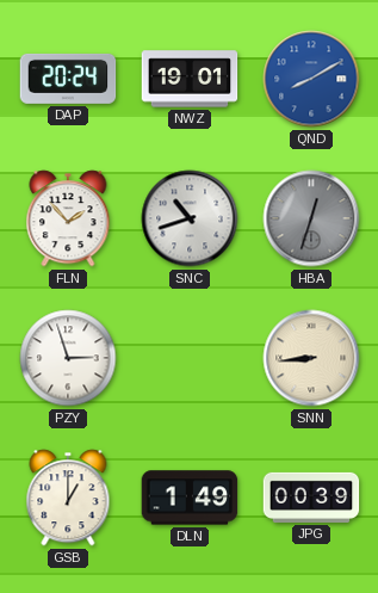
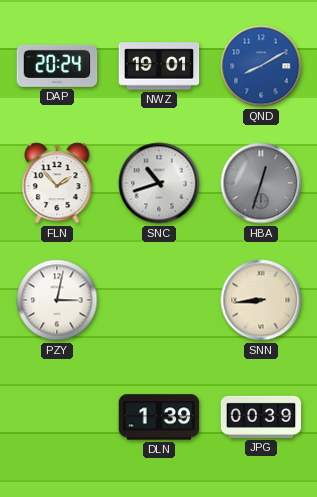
PZY: 2:57 -> 3:02
GSB: 1:00 -> none
DLN: 1:49 -> 1:39
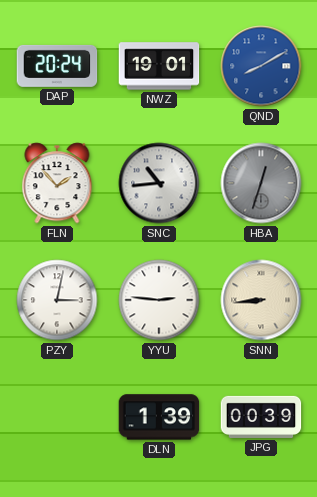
SNC: 10:42 -> 10:44
YYU: none -> 2:46
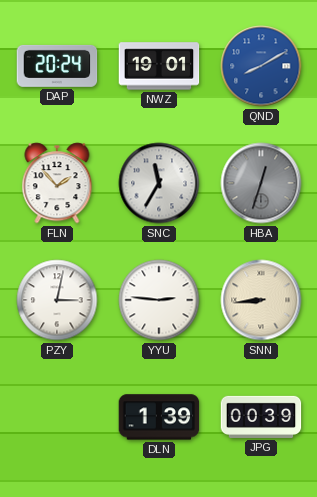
SNC: 10:44 -> 11:35
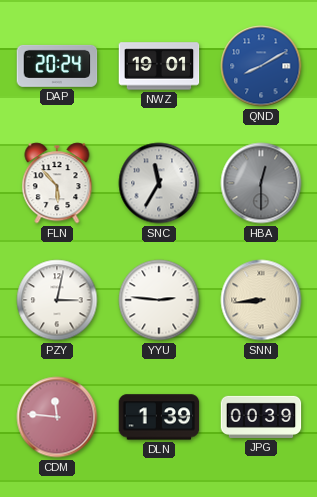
FLN: 1:53 -> 5:53
HBA: 12:33 -> 12:30
CDM: none -> 11:46
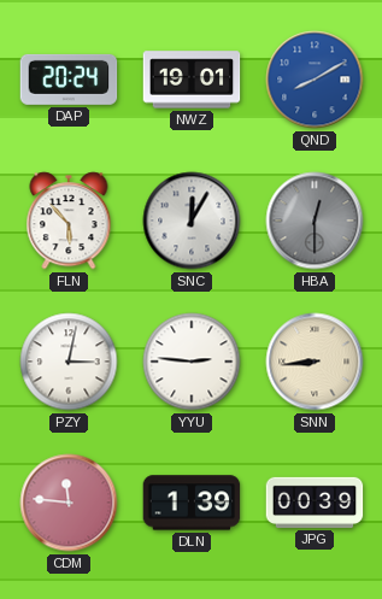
SNC: 11:35 -> 12:05
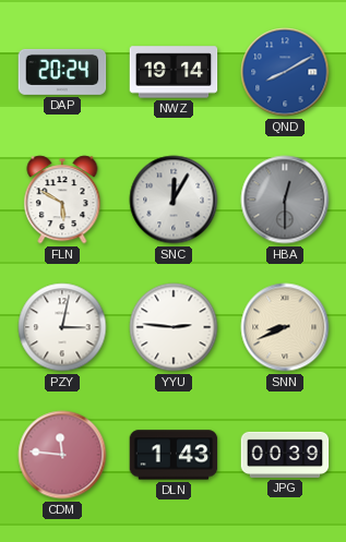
NWZ: 19:01 -> 19:14
FLN: 5:53 -> 5:50
SNN: 8:44 -> 8:41
DLN: 1:39 -> 1:43
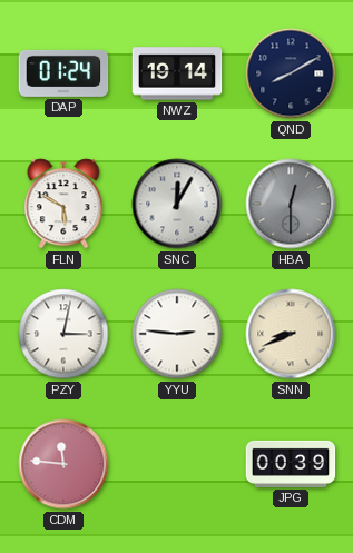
DAP: 20:24 -> 01:24
QND dial: blue -> navy
DLN: 1:43 -> none
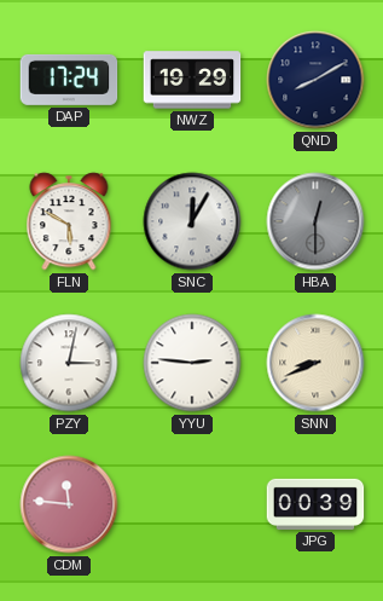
DAP: 01:24 -> 17:24
NWZ: 19:14 -> 19:29
